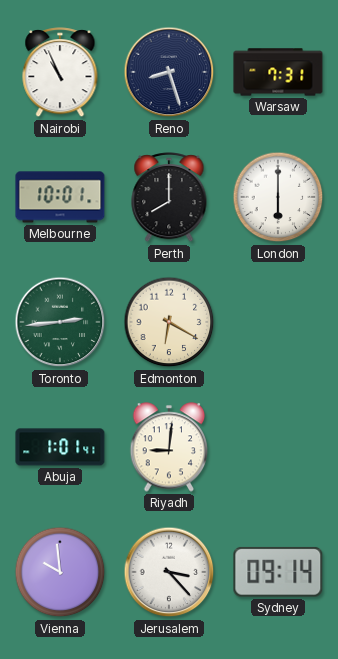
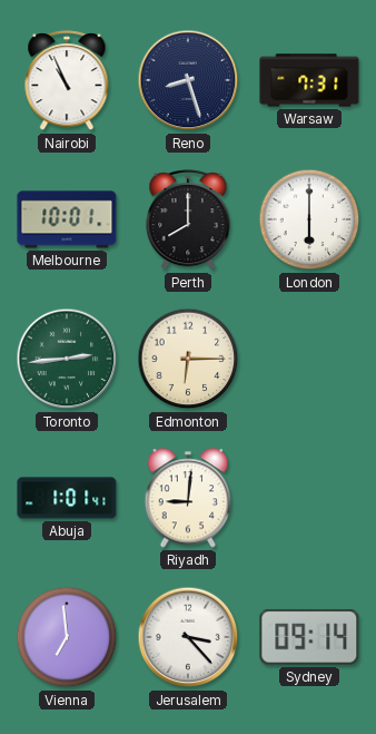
Edmonton: 6:20 -> 6:15
Vienna: 9:59 -> 6:59
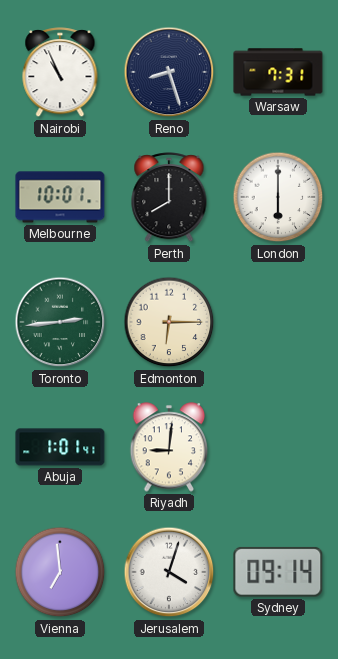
Jerusalem: 3:23 -> 4:03
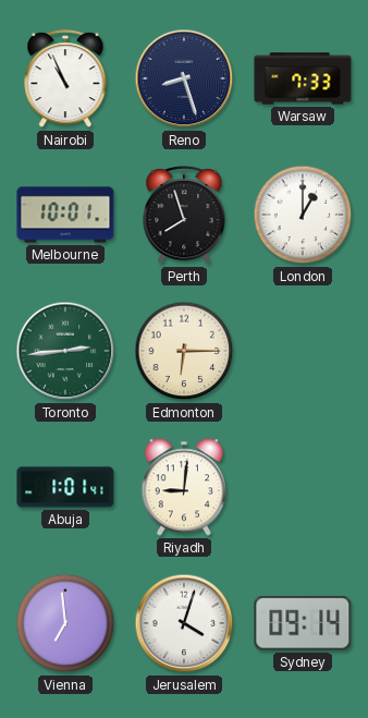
Warsaw: 7:31 -> 7:33
Perth: 8:00 -> 7:57
London: 6:00 -> 1:00
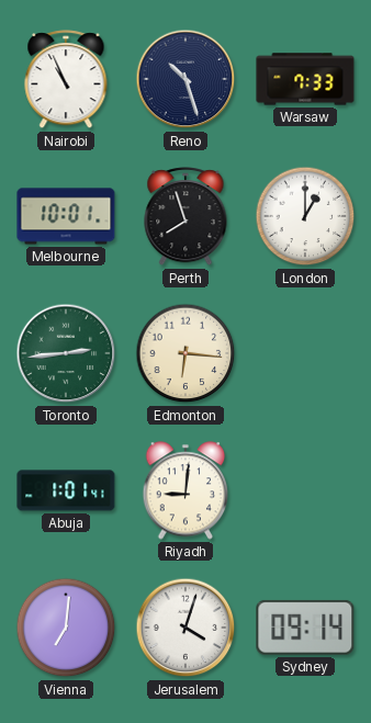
Reno: 8:27 -> 10:27
Edmonton: 6:15 -> 6:16
Vienna: 6:59 -> 7:01
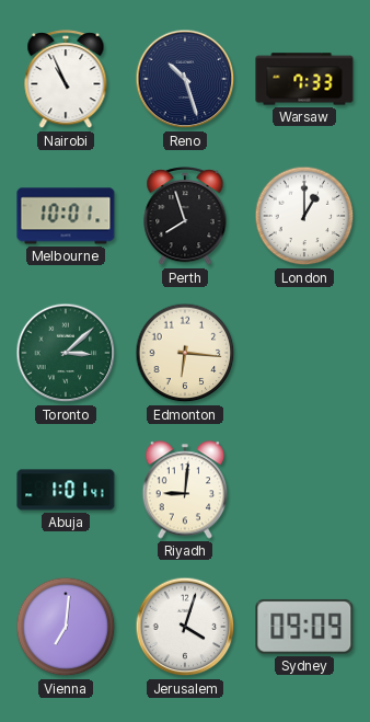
Toronto: 2:44 -> 3:08
Sydney: 09:14 -> 09:09
